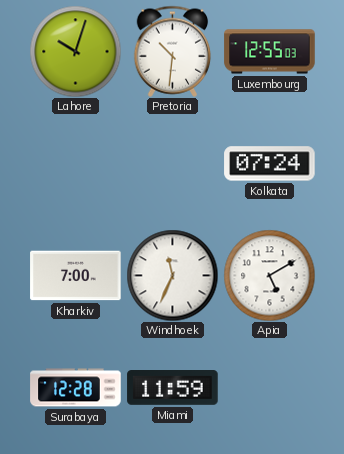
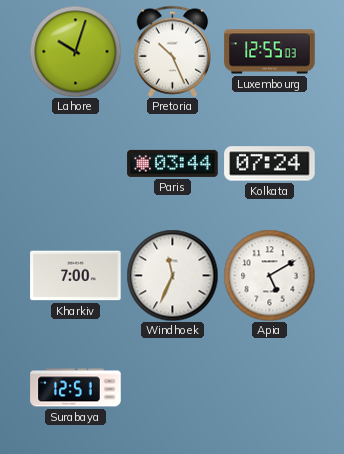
Pretoria: 10:31 -> 10:26
Paris: none -> 03:44
Surabaya: 12:28 -> 12:51
Miami: 11:59 -> none
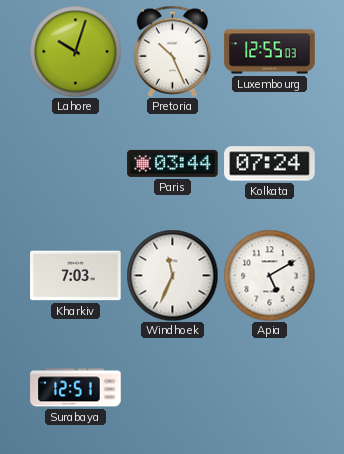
Kharkiv: 7:00 -> 7:03
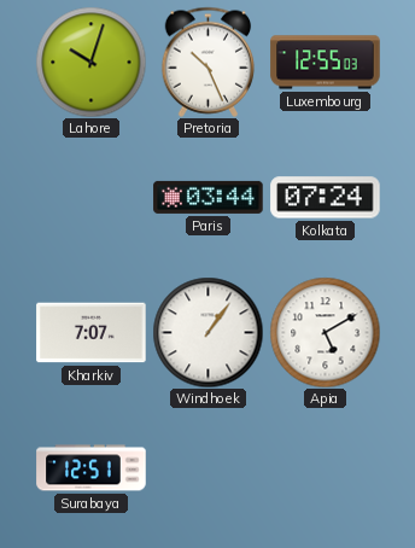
Kharkiv: 7:03 -> 7:07
Windhoek: 11:34 -> 1:06
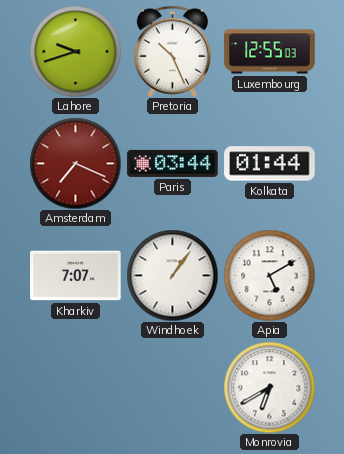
Lahore: 10:03 -> 9:42
Amsterdam: none -> 7:19
Kolkata: 07:24 -> 01:44
Surabaya: 12:51 -> none
Monrovia: none -> 6:40
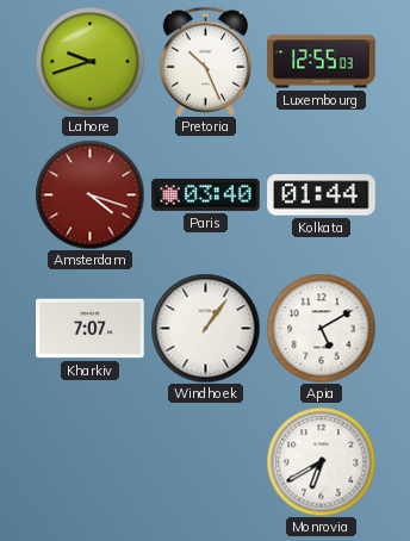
Amsterdam: 7:19 -> 4:18
Paris: 03:44 -> 03:40
